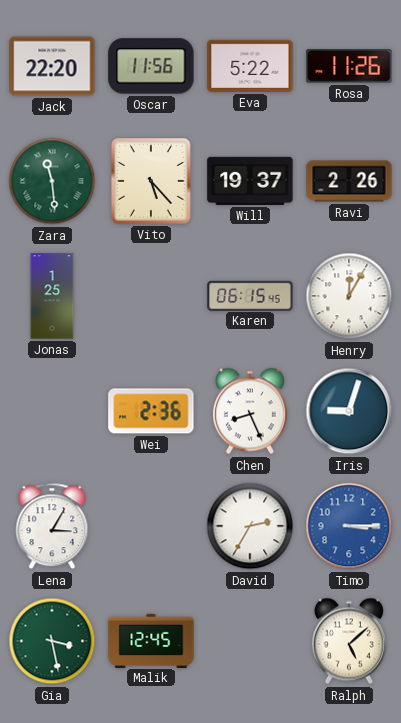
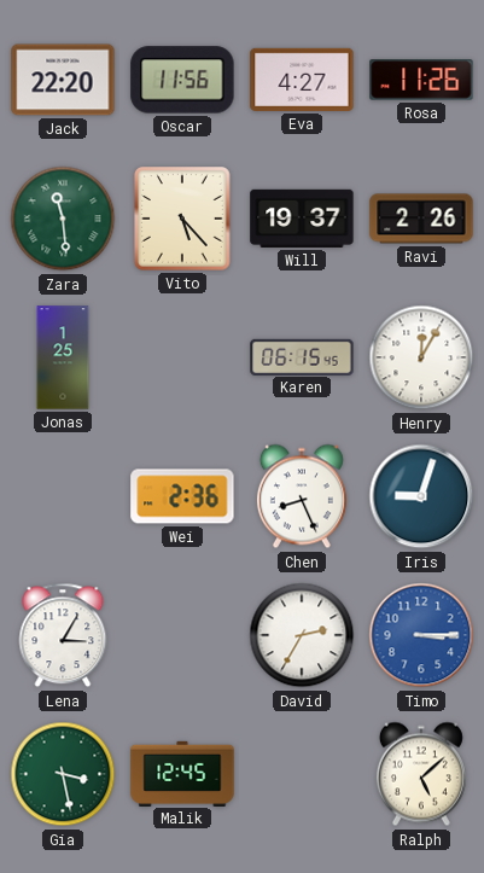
Eva: 5:22 -> 4:27
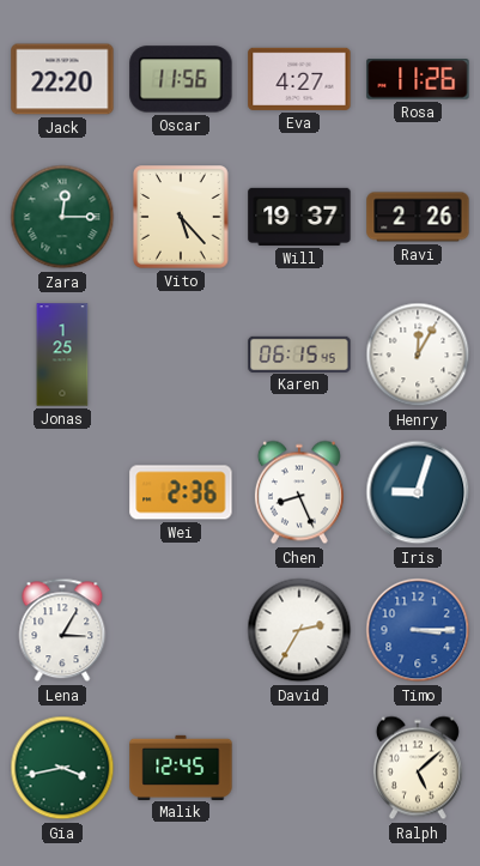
Zara: 11:29 -> 12:15
Gia: 3:28 -> 3:43
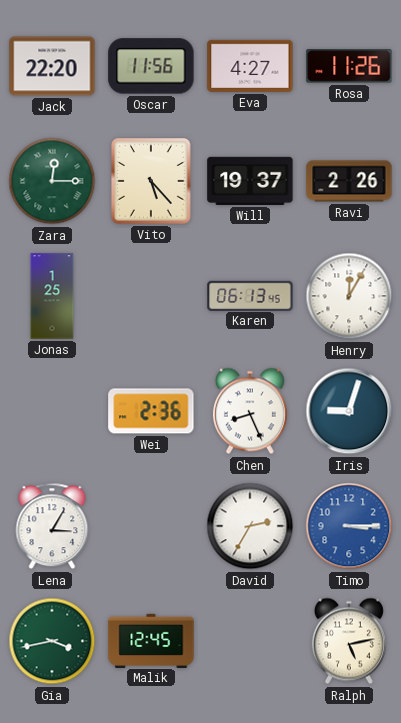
Karen: 06:15 -> 06:13
Ralph: 5:08 -> 5:13
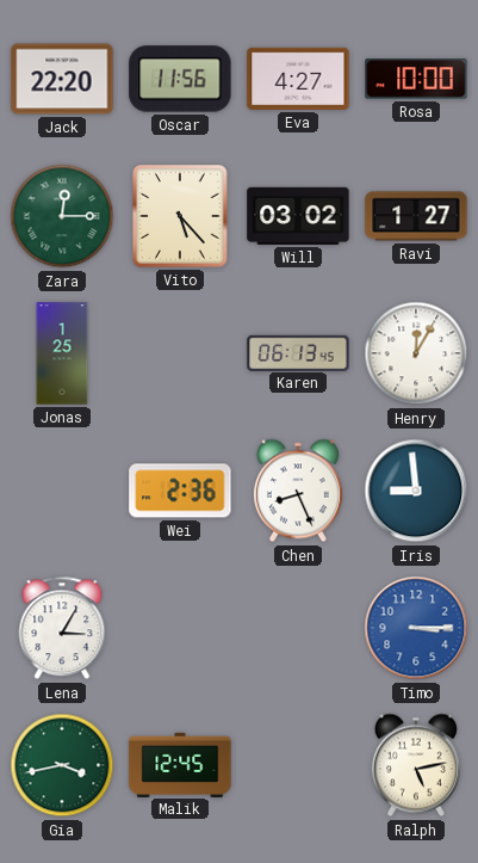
Rosa: 11:26 -> 10:00
Will: 19:37 -> 03:02
Ravi: 2:26 -> 1:27
Iris: 9:03 -> 8:59
David: 2:35 -> none
